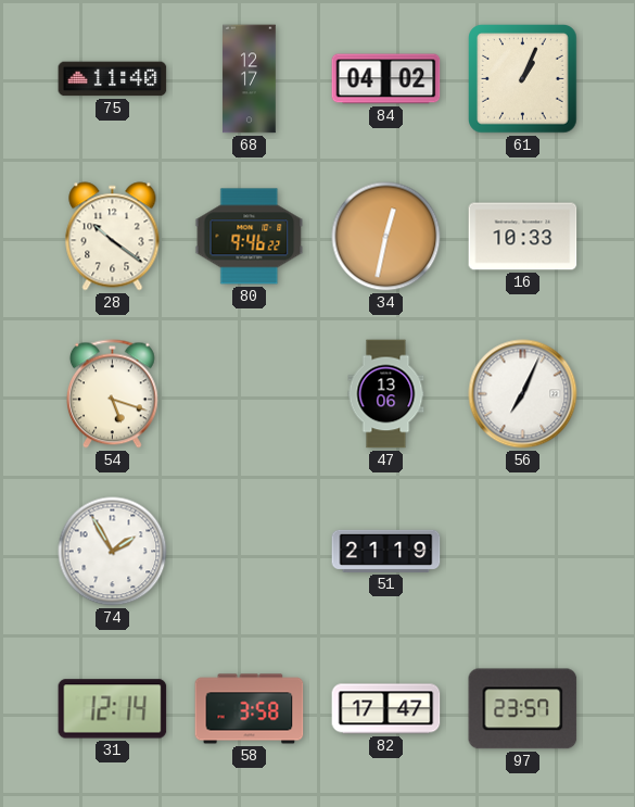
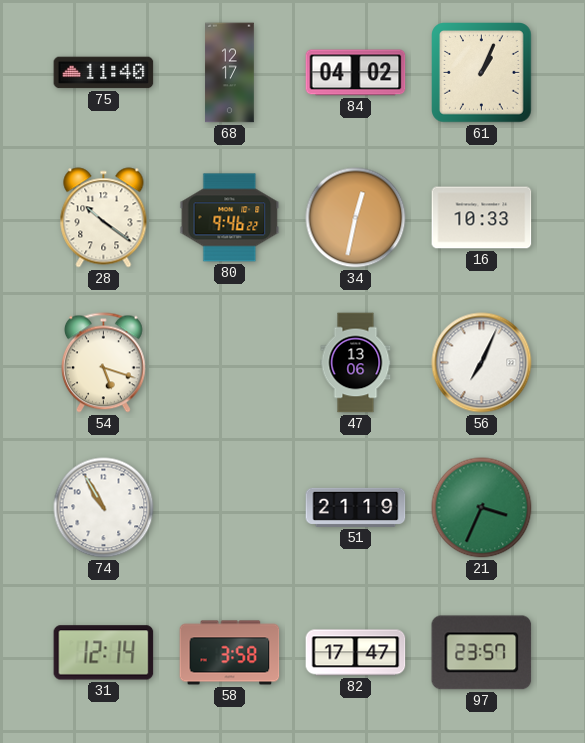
74: 1:55 -> 10:55
21: none -> 3:34
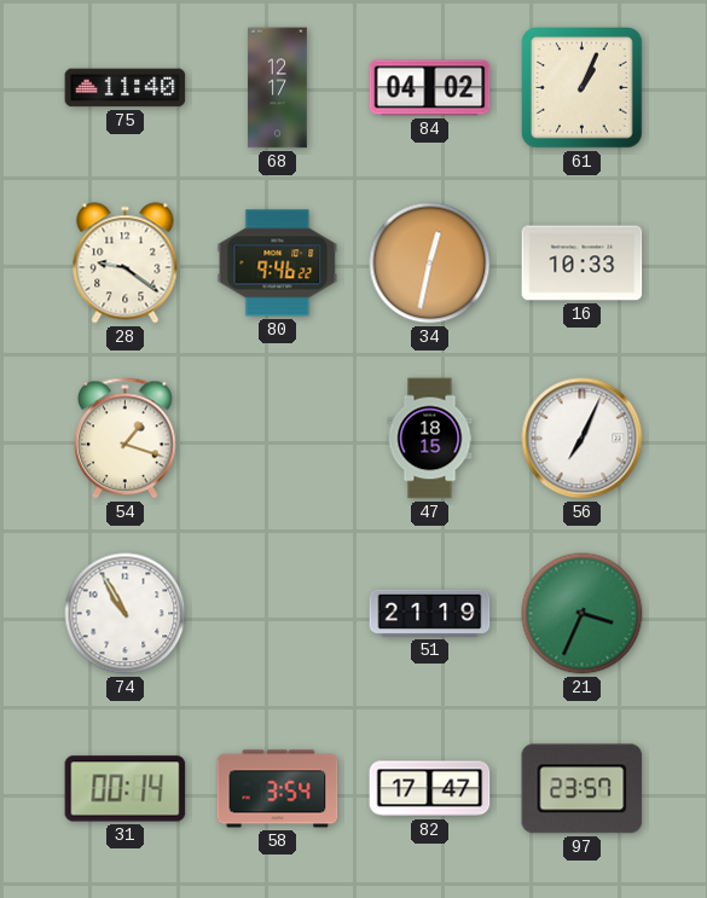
28: 10:21 -> 9:21
54: 5:18 -> 1:18
47: 13:06 -> 18:15
31: 12:14 -> 00:14
58: 3:58 -> 3:54
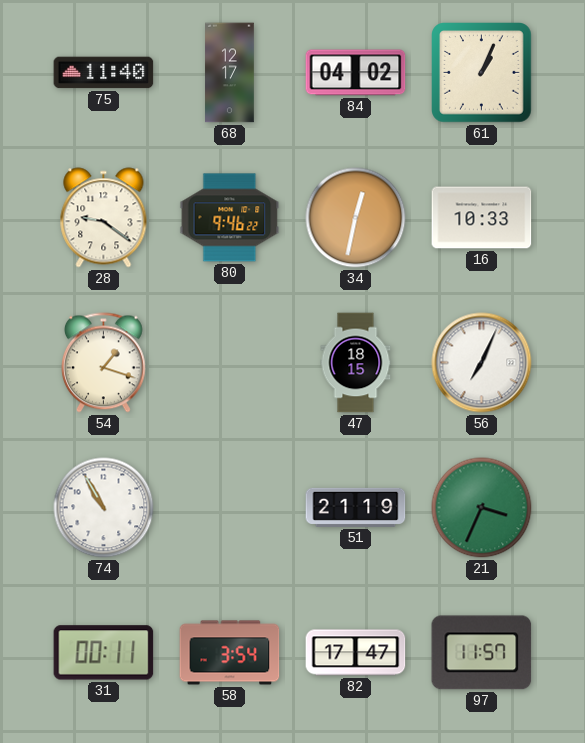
31: 00:14 -> 00:11
97: 23:57 -> 11:57
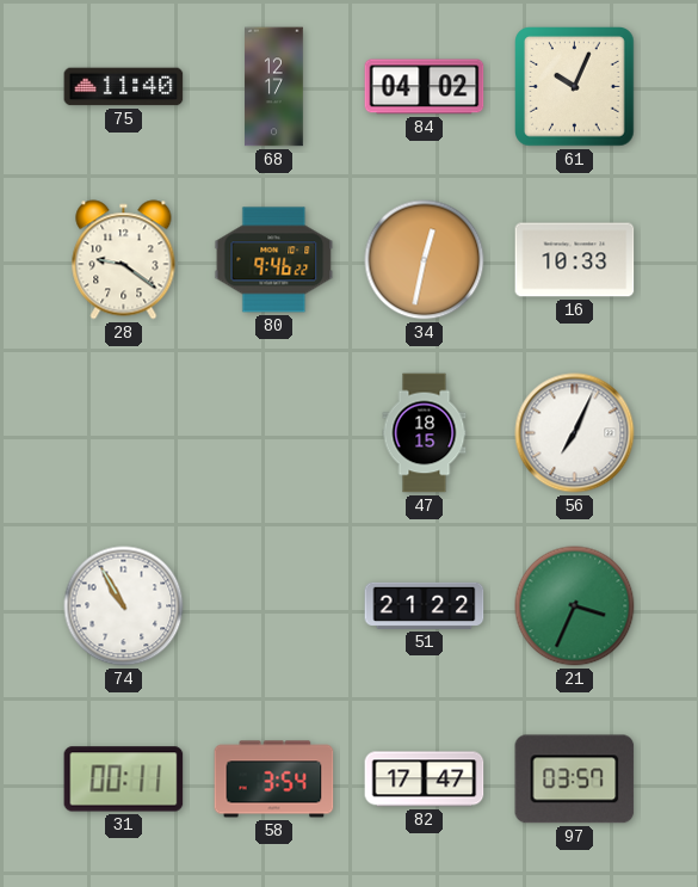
61: 1:04 -> 10:04
54: 1:18 -> none
51: 21:19 -> 21:22
97: 11:57 -> 03:57
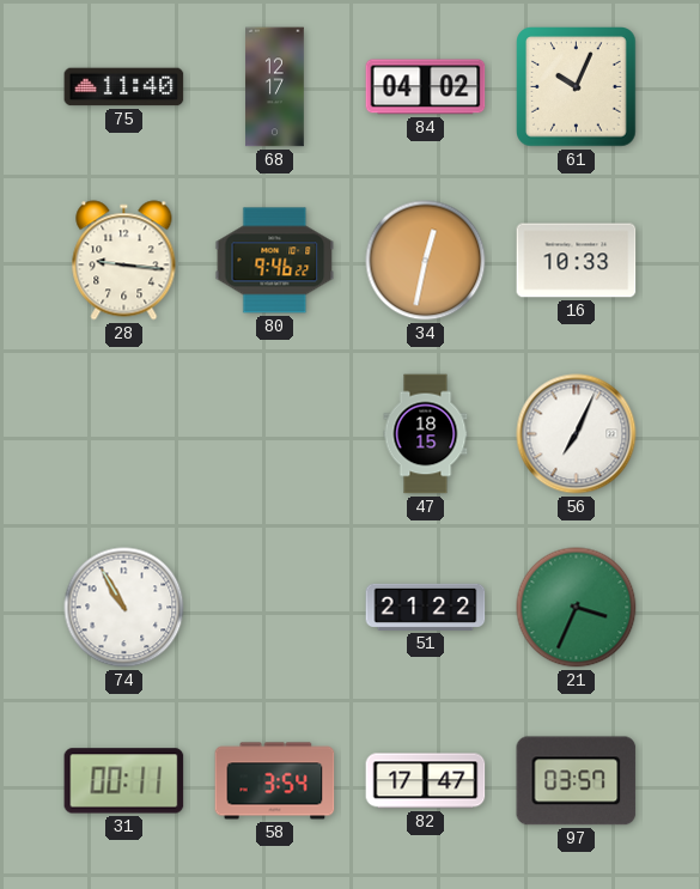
28: 9:21 -> 9:16
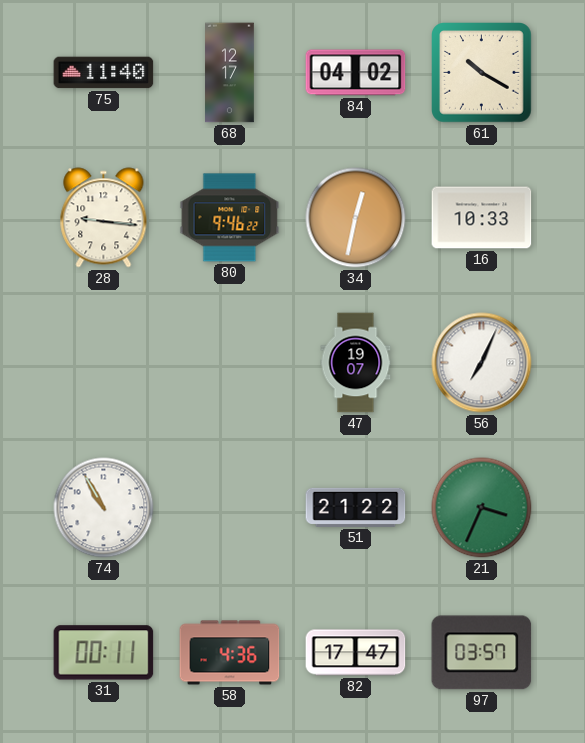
61: 10:04 -> 10:20
47: 18:15 -> 19:07
58: 3:54 -> 4:36
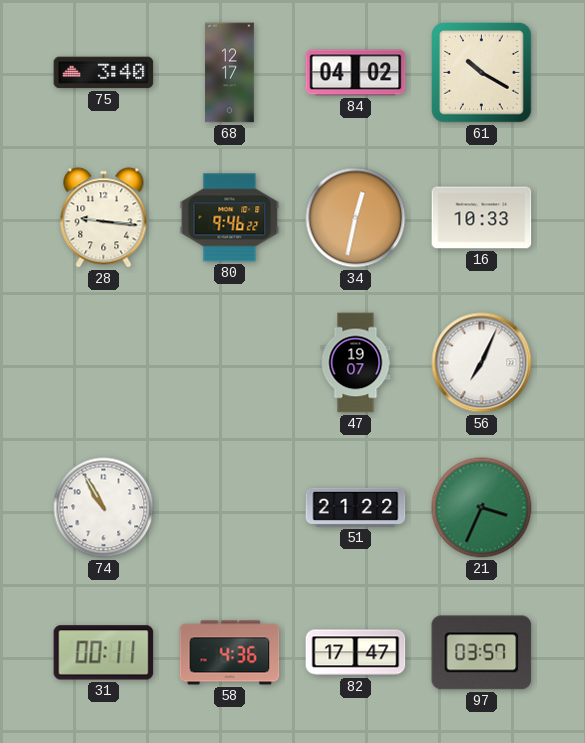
75: 11:40 -> 3:40
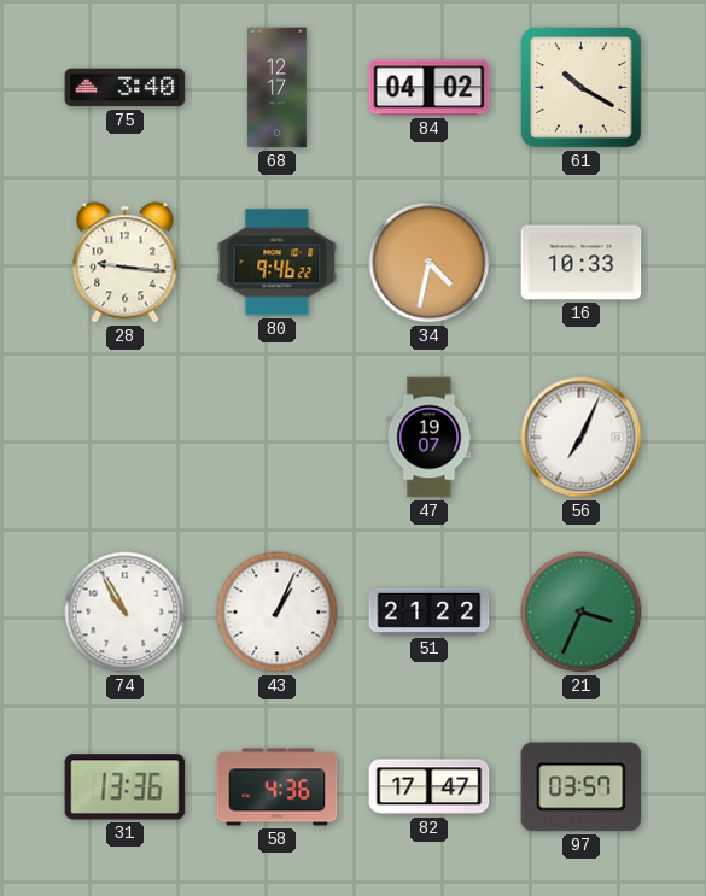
34: 12:32 -> 4:32
43: none -> 1:04
31: 00:11 -> 13:36
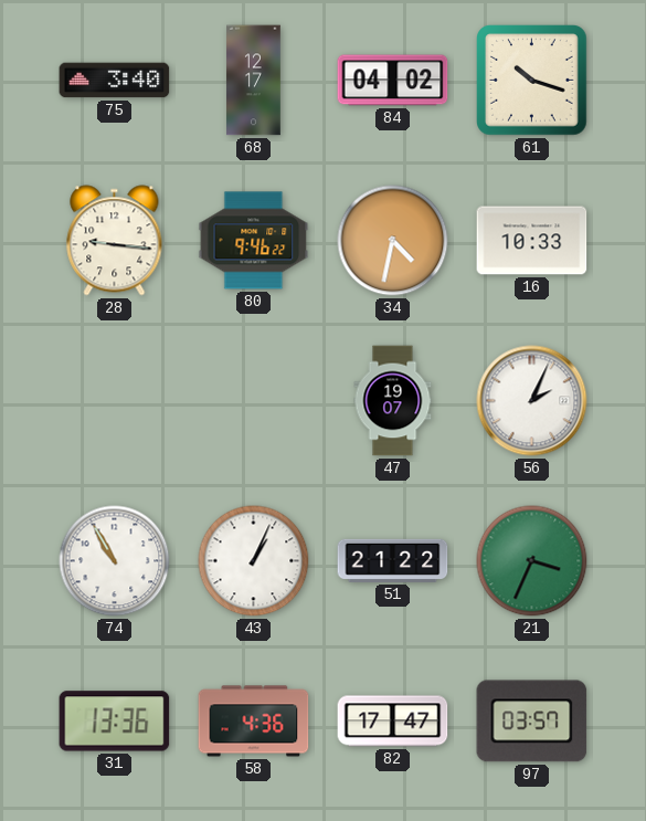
61: 10:20 -> 10:18
56: 7:04 -> 2:04
